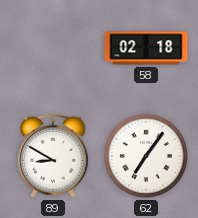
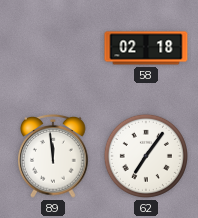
89: 8:50 -> 11:59
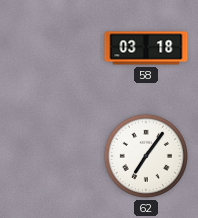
58: 02:18 -> 03:18
89: 11:59 -> none
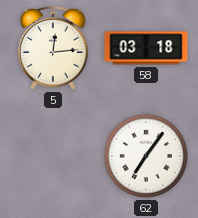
5: none -> 12:14
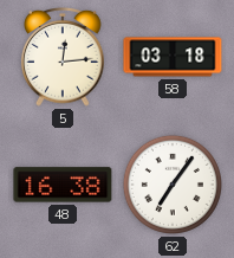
48: none -> 16:38
